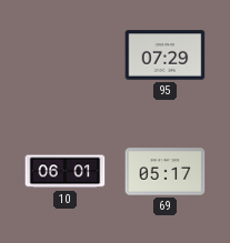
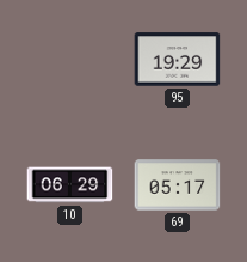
95: 07:29 -> 19:29
10: 06:01 -> 06:29
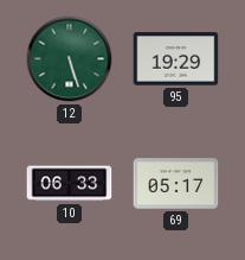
12: none -> 5:27
10: 06:29 -> 06:33
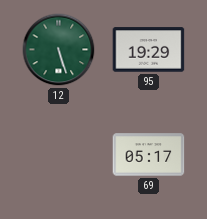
10: 06:33 -> none
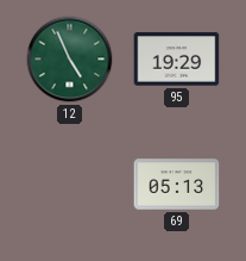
12: 5:27 -> 4:56
69: 05:17 -> 05:13
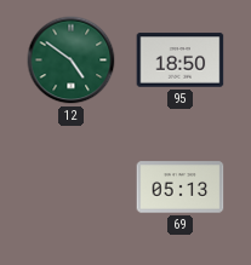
12: 4:56 -> 4:51
95: 19:29 -> 18:50
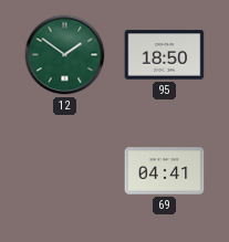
12: 4:51 -> 1:51
69: 05:13 -> 04:41
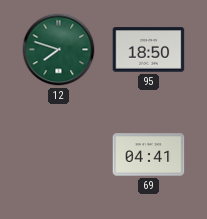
12: 1:51 -> 7:48
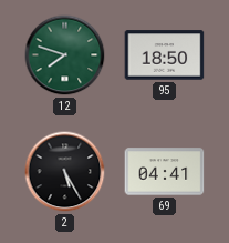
2: none -> 5:25
